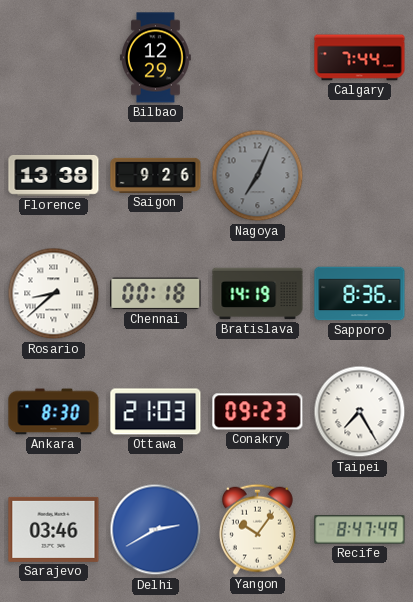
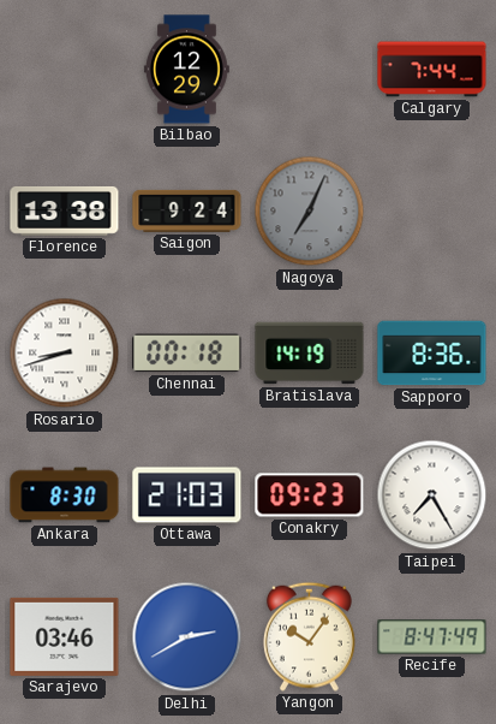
Saigon: 9:26 -> 9:24
Rosario: 8:38 -> 8:42
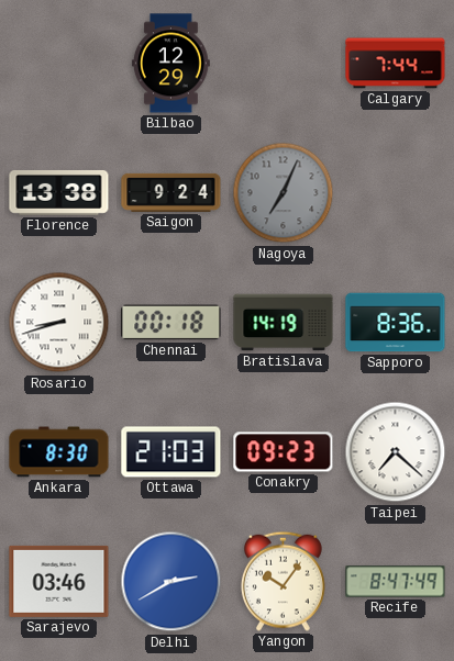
Taipei: 7:25 -> 7:22
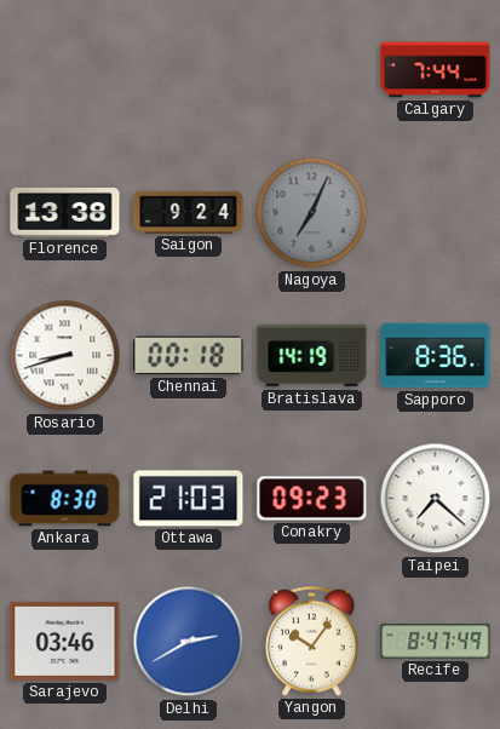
Bilbao: 12:29 -> none
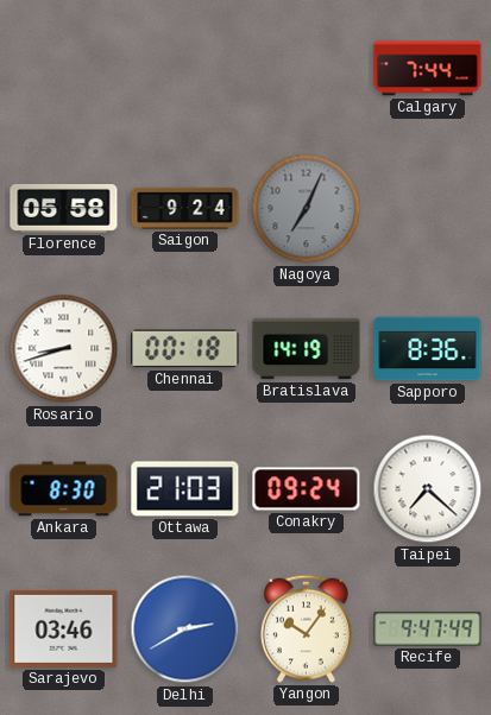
Florence: 13:38 -> 05:58
Conakry: 09:23 -> 09:24
Recife: 8:47 -> 9:47
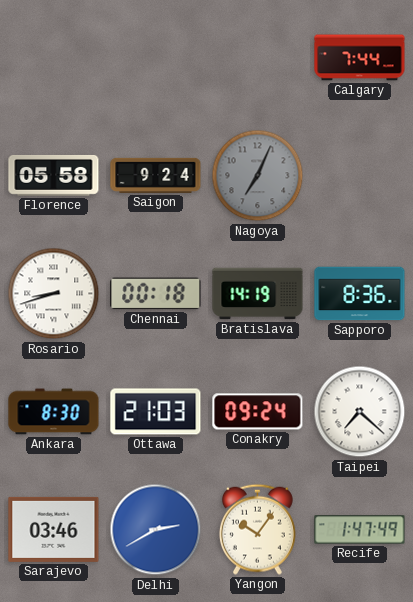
Recife: 9:47 -> 1:47
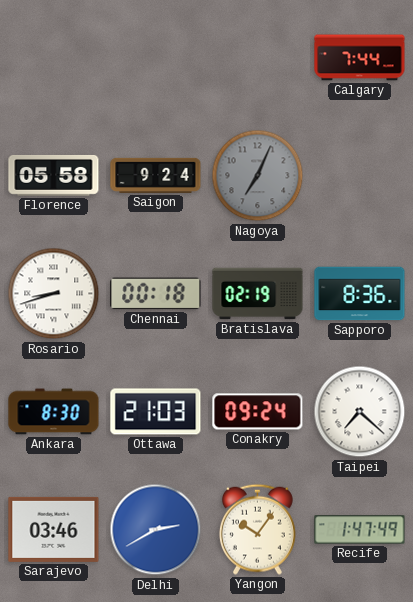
Bratislava: 14:19 -> 02:19
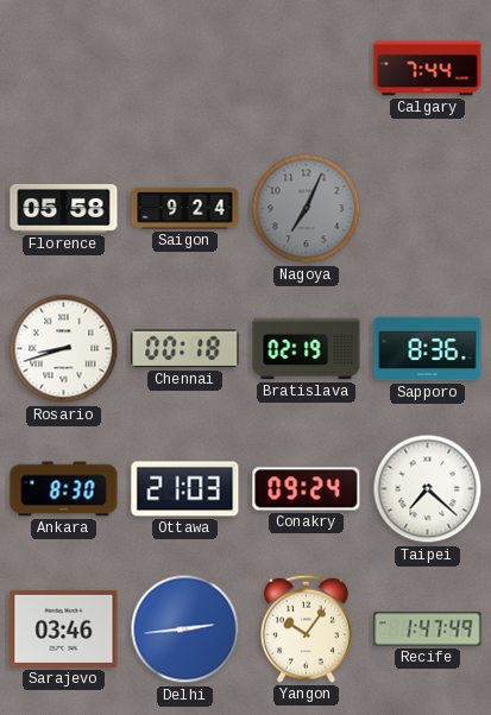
Delhi: 2:40 -> 2:44
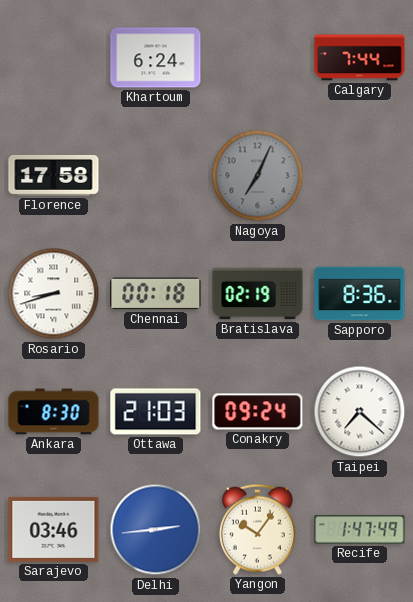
Khartoum: none -> 6:24
Florence: 05:58 -> 17:58
Saigon: 9:24 -> none
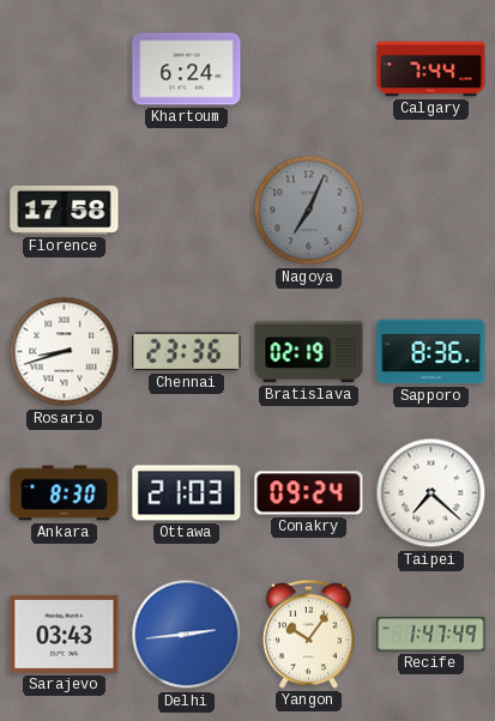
Chennai: 00:18 -> 23:36
Sarajevo: 03:46 -> 03:43
